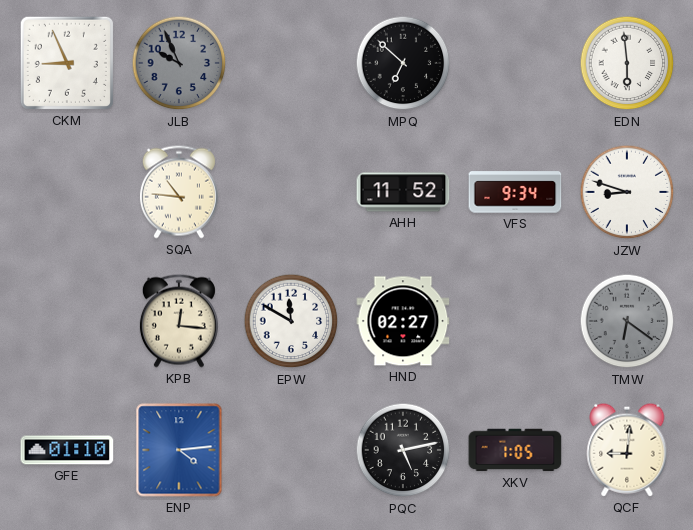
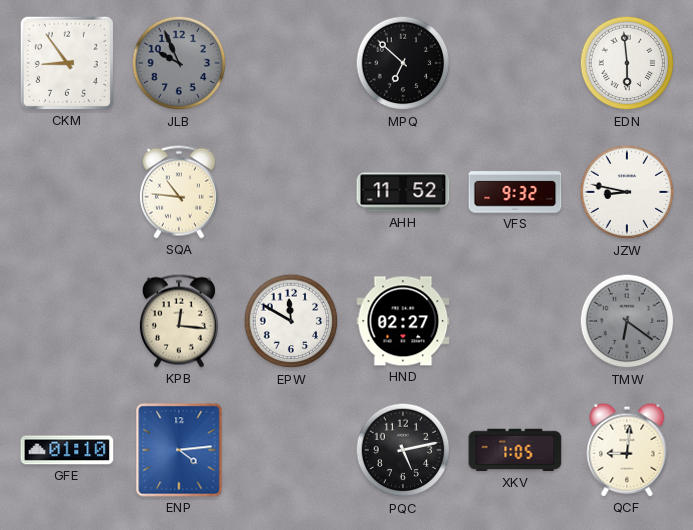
CKM: 8:56 -> 8:54
VFS: 9:34 -> 9:32
JZW: 8:48 -> 8:47
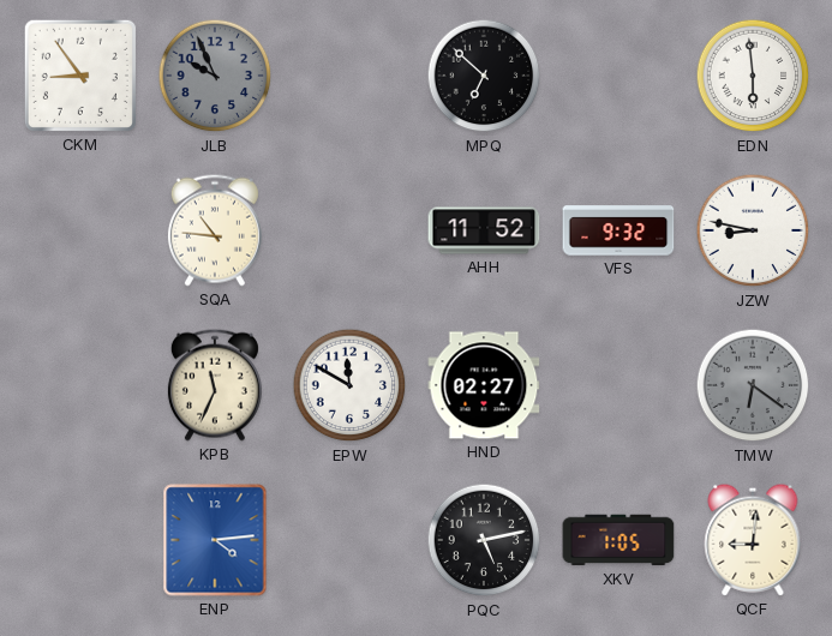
KPB: 12:16 -> 11:34
GFE: 01:10 -> none
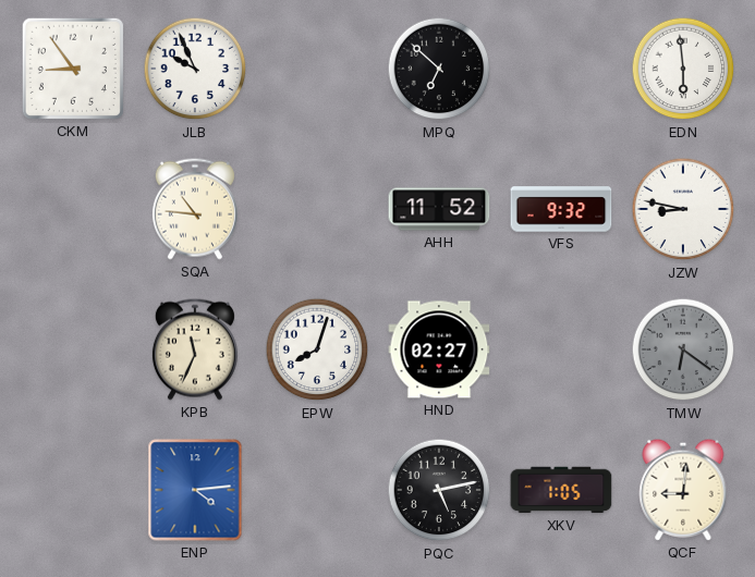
JLB dial: grey -> white
EPW: 11:50 -> 8:03
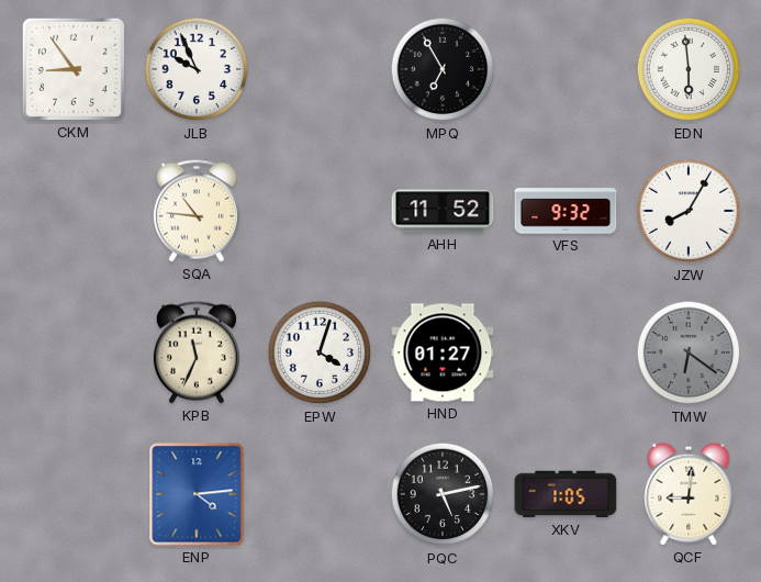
MPQ: 6:52 -> 6:55
JZW: 8:47 -> 8:05
EPW: 8:03 -> 4:03
HND: 02:27 -> 01:27
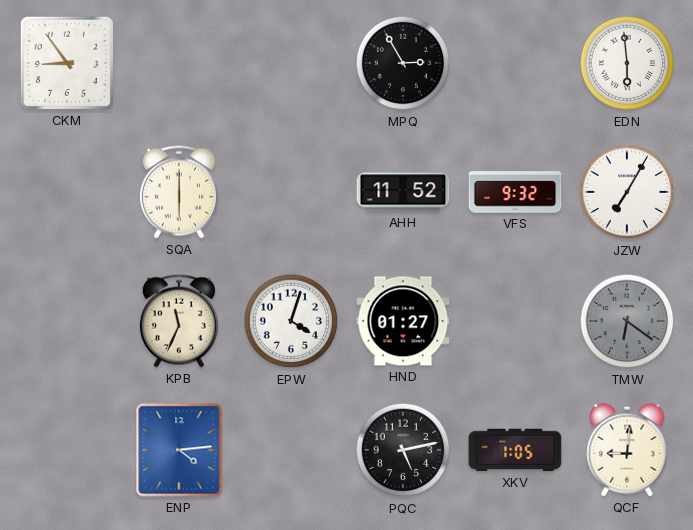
JLB: 9:56 -> none
MPQ: 6:55 -> 2:55
SQA: 10:46 -> 6:00
JZW: 8:05 -> 7:05
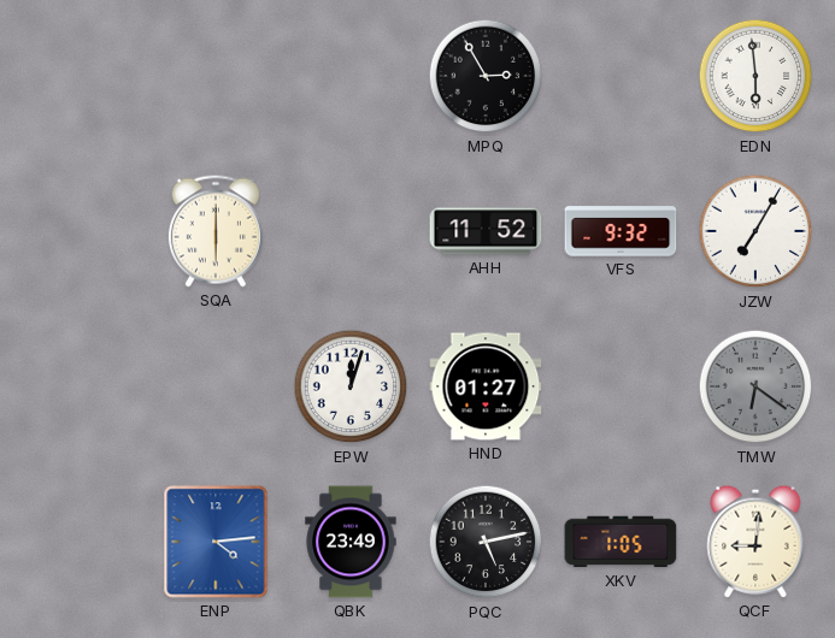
CKM: 8:54 -> none
KPB: 11:34 -> none
EPW: 4:03 -> 12:03
QBK: none -> 23:49
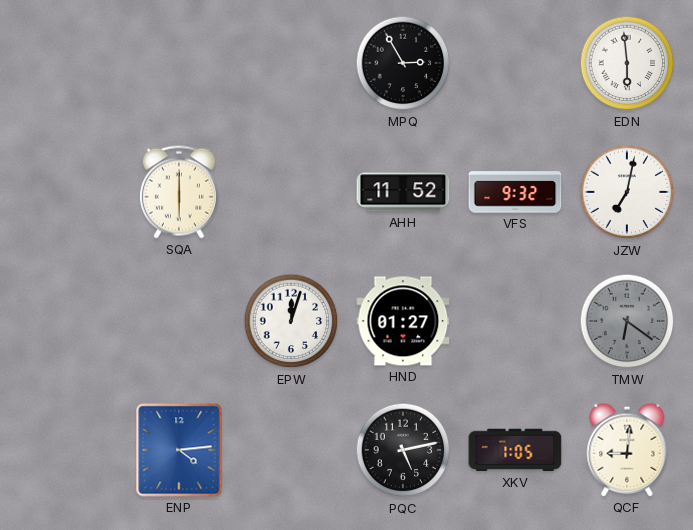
JZW: 7:05 -> 7:02
QBK: 23:49 -> none
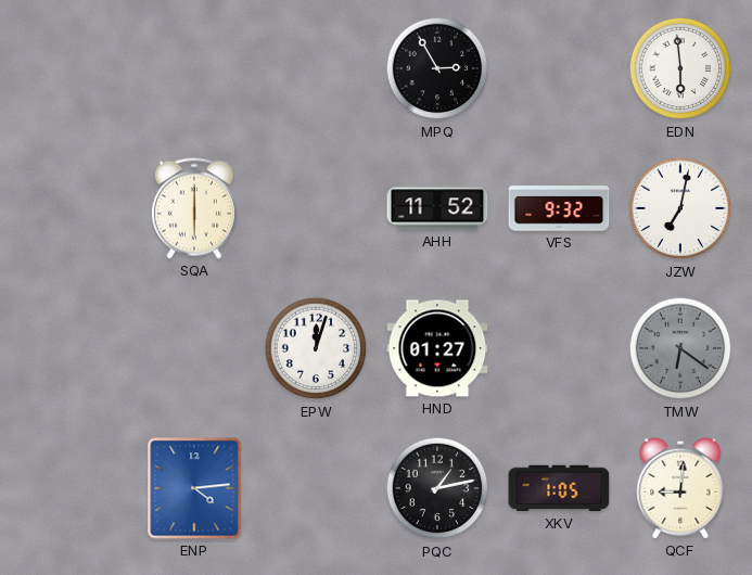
PQC: 5:13 -> 1:13
